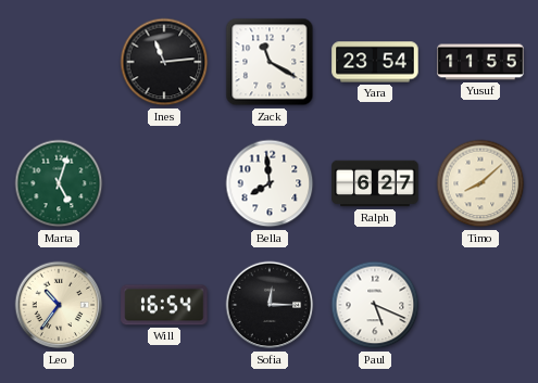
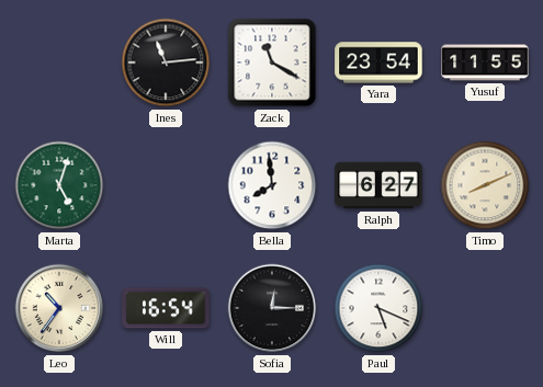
Timo: 8:08 -> 8:11
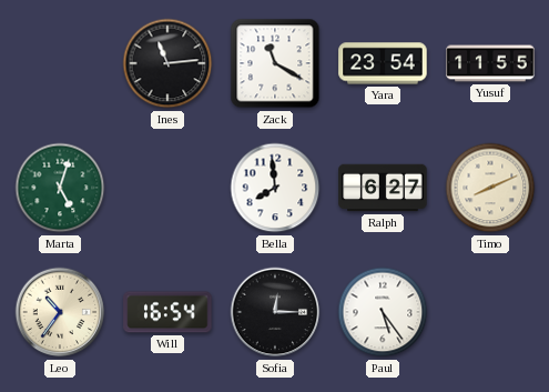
Paul: 5:19 -> 5:24
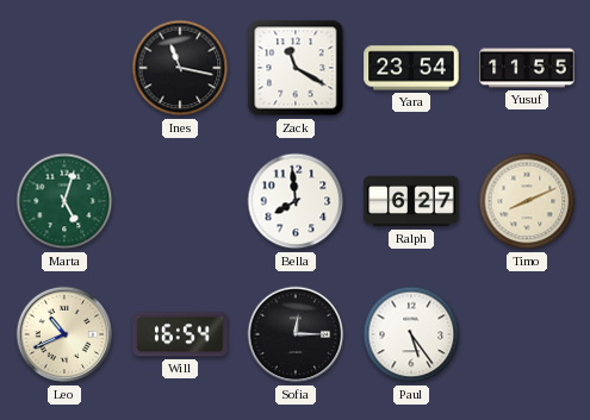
Ines: 11:14 -> 11:17
Leo: 10:36 -> 10:41
